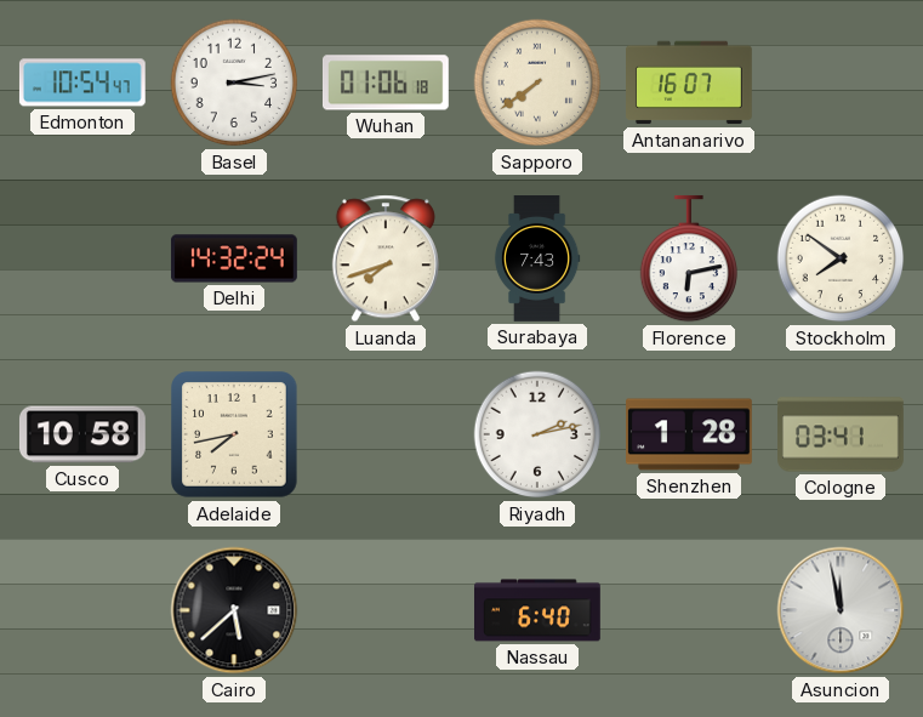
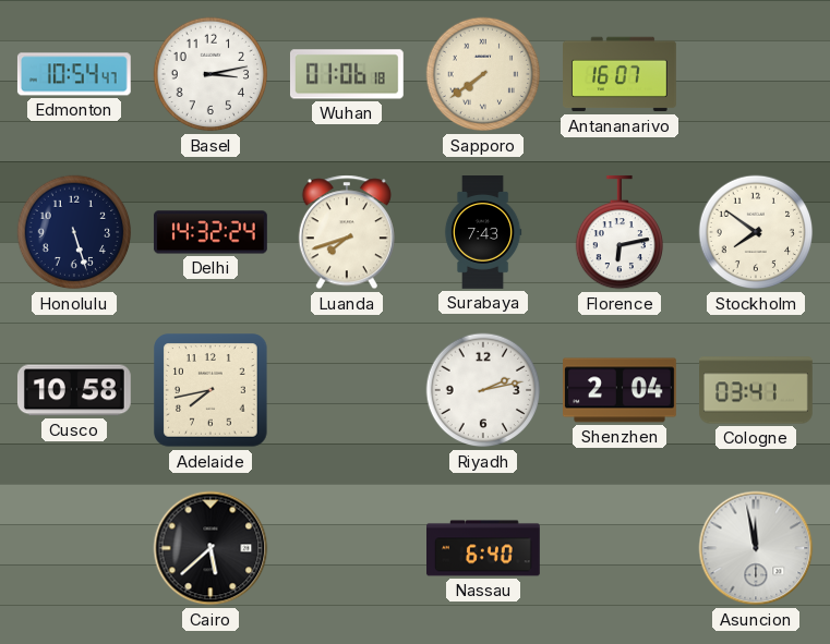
Honolulu: none -> 5:27
Shenzhen: 1:28 -> 2:04
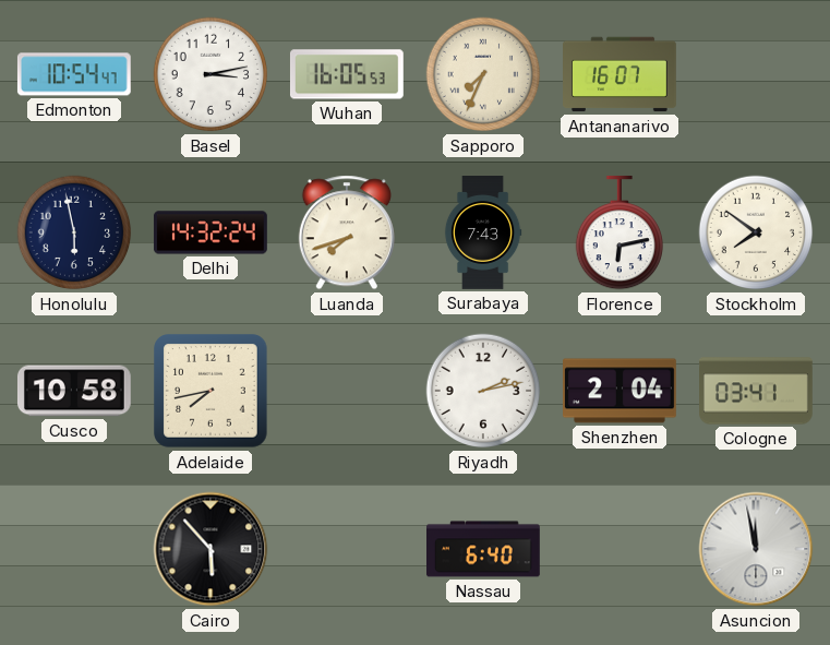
Wuhan: 01:06 -> 16:05
Sapporo: 7:39 -> 7:34
Honolulu: 5:27 -> 5:58
Cairo: 5:38 -> 5:53
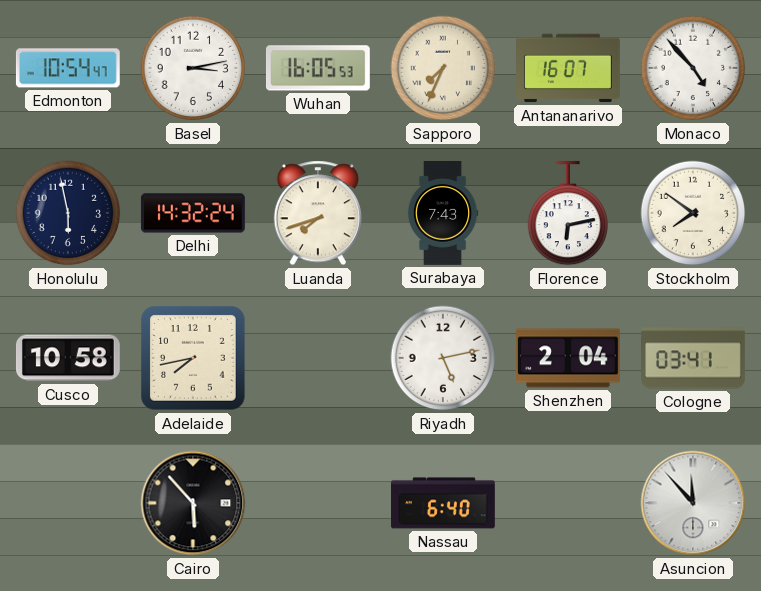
Monaco: none -> 4:53
Riyadh: 2:13 -> 5:13
Asuncion: 11:58 -> 11:53
